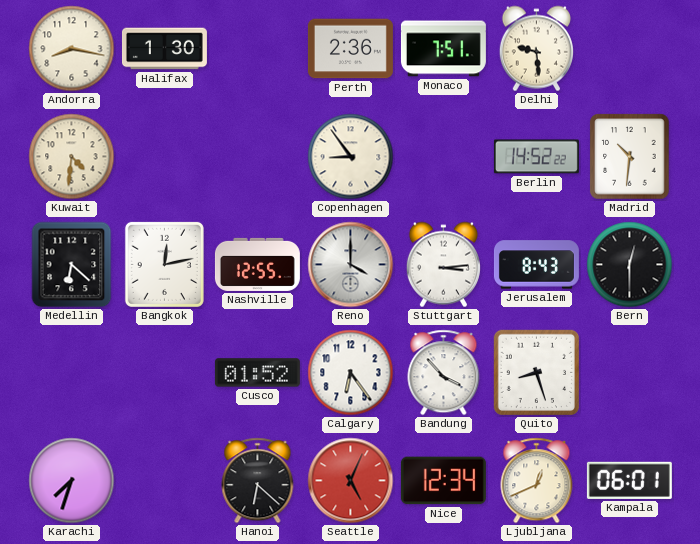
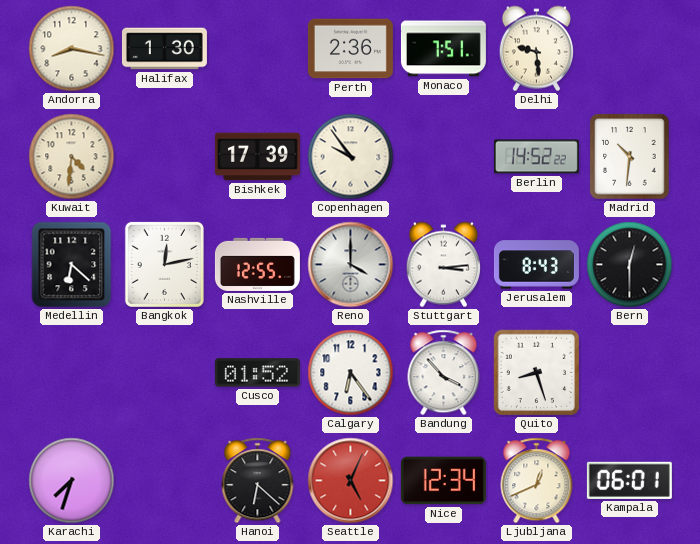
Bishkek: none -> 17:39
Copenhagen: 8:54 -> 9:54
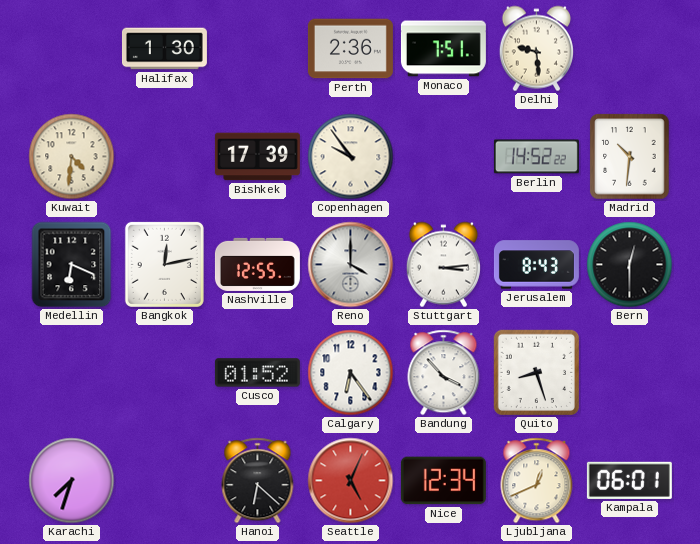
Andorra: 8:17 -> none
Medellin: 6:22 -> 6:19
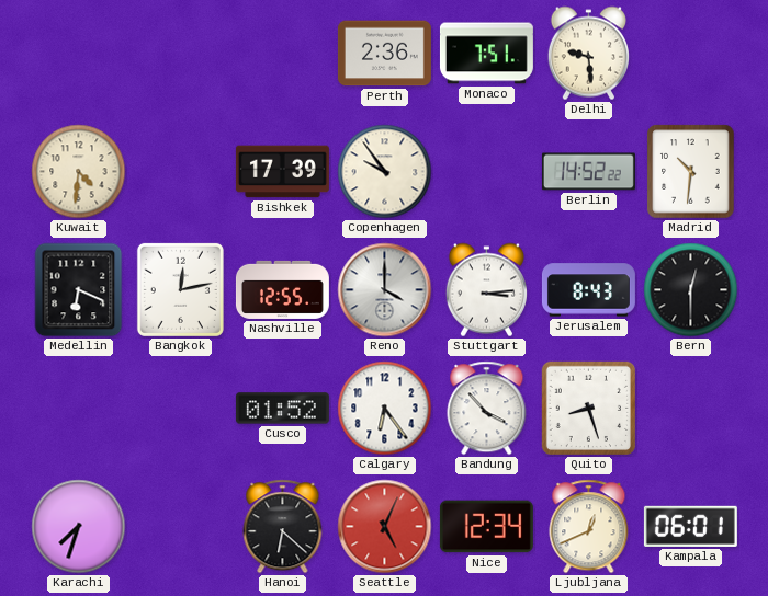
Halifax: 1:30 -> none
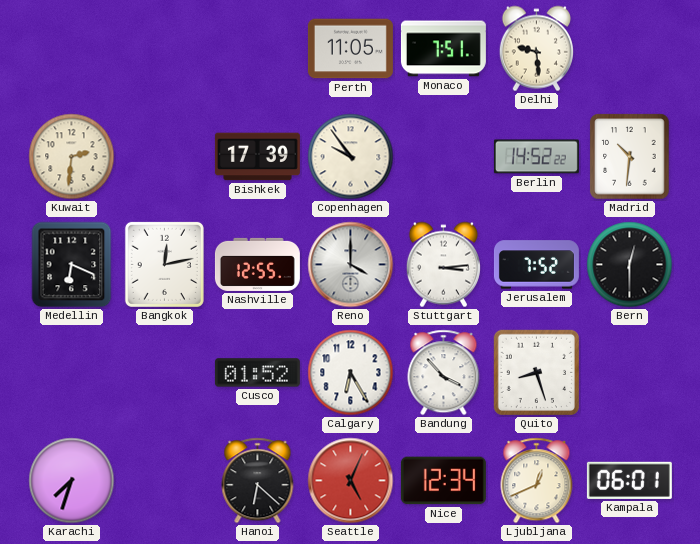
Perth: 2:36 -> 11:05
Kuwait: 4:31 -> 2:31
Jerusalem: 8:43 -> 7:52
Calgary: 6:24 -> 6:25
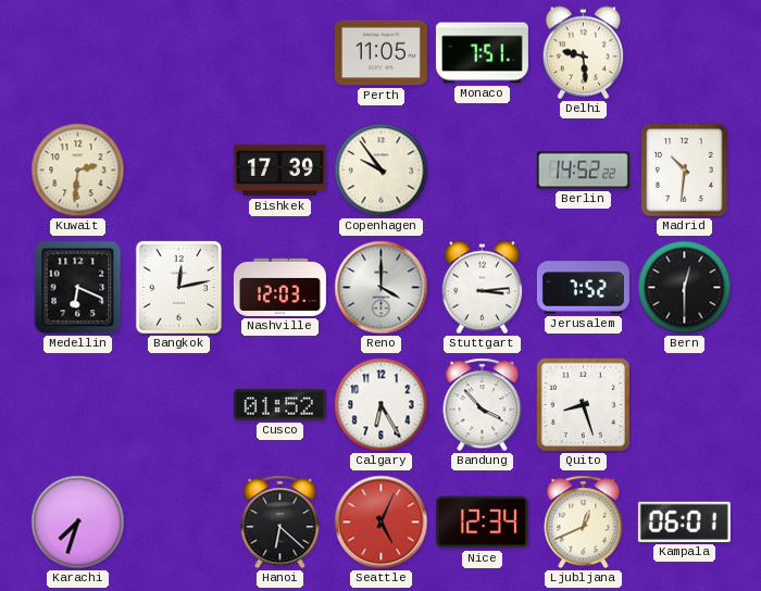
Nashville: 12:55 -> 12:03
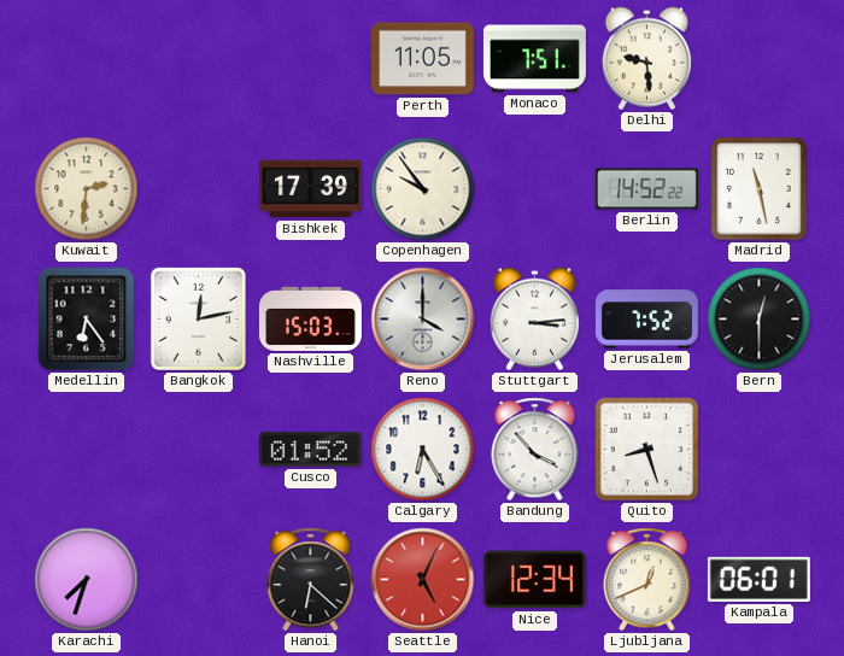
Madrid: 10:31 -> 11:28
Medellin: 6:19 -> 6:24
Nashville: 12:03 -> 15:03
